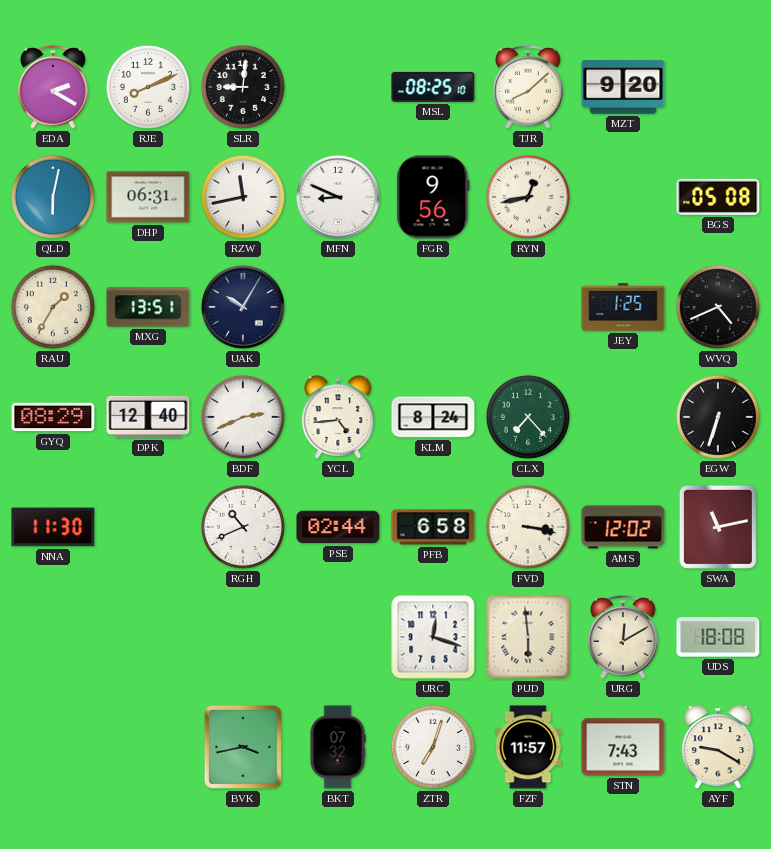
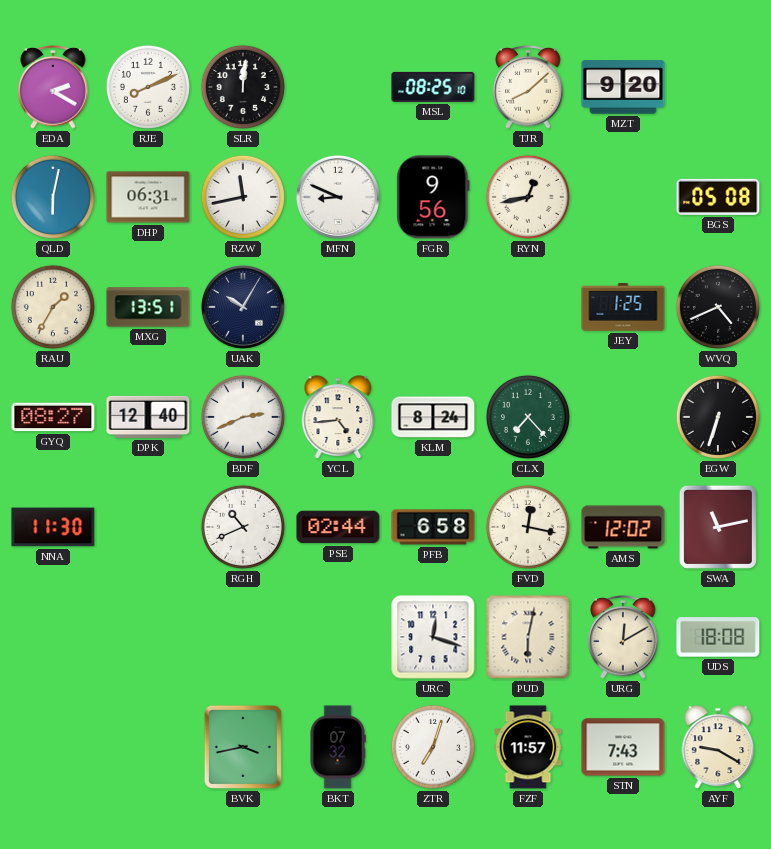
SLR: 9:01 -> 12:01
GYQ: 08:29 -> 08:27
FVD: 3:17 -> 12:17
PUD: 5:59 -> 6:02
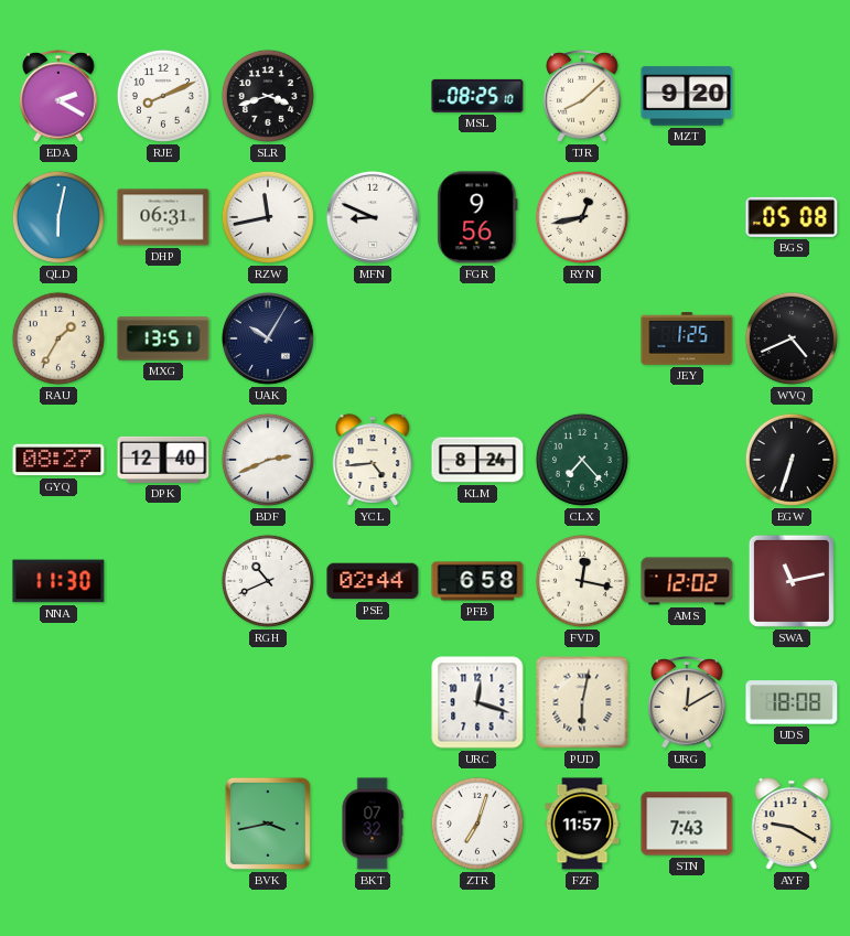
SLR: 12:01 -> 3:42
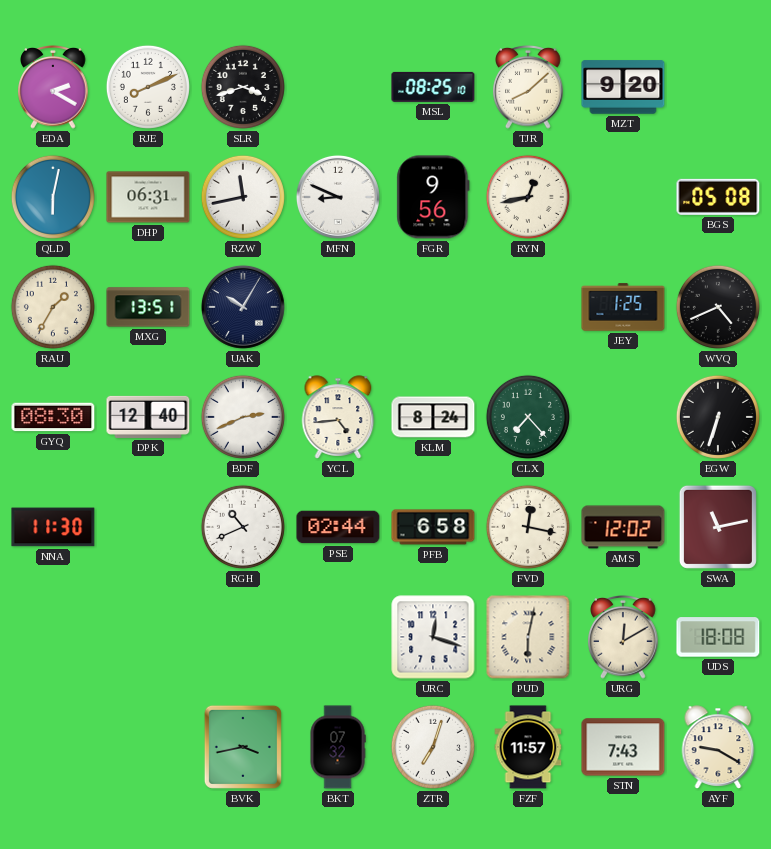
GYQ: 08:27 -> 08:30
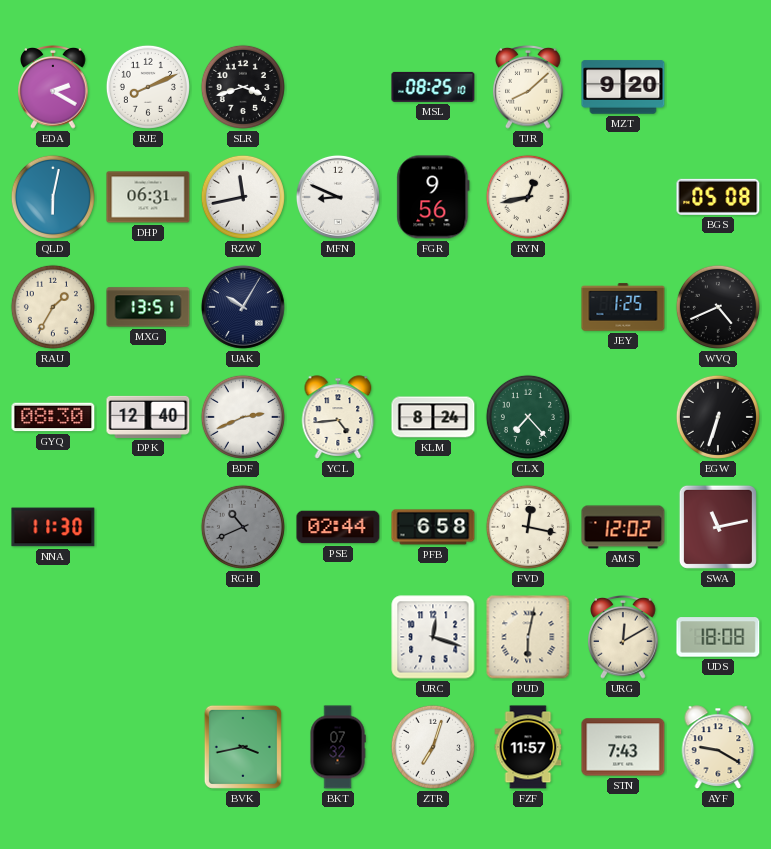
RGH dial: white -> grey
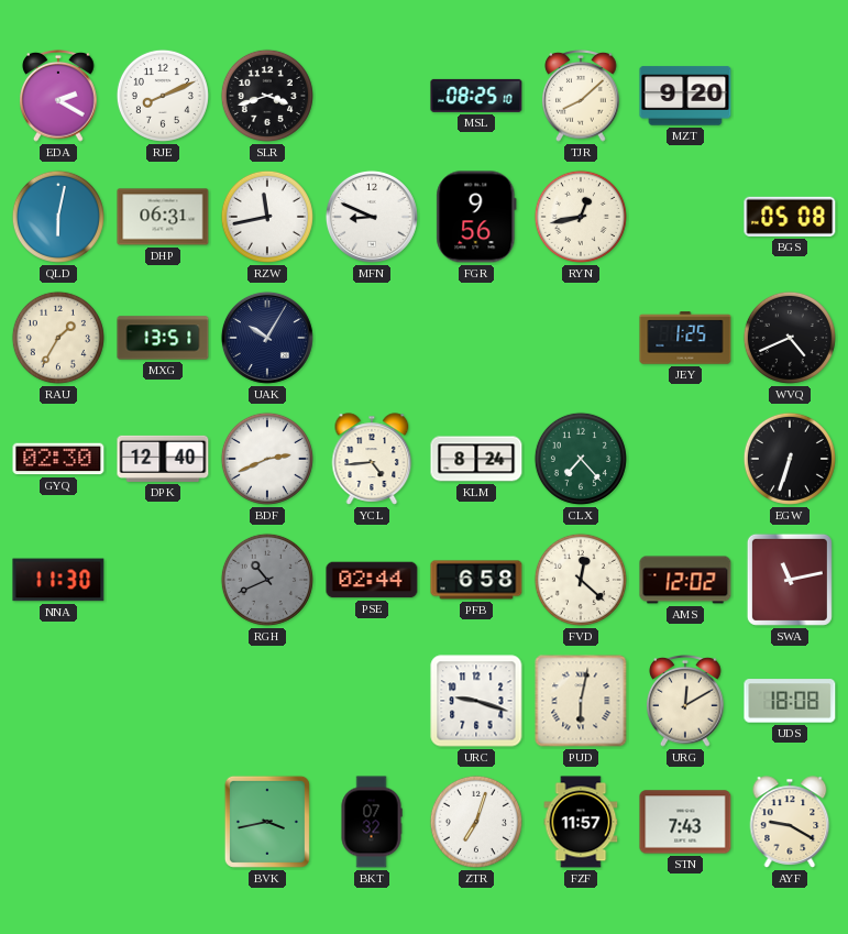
GYQ: 08:30 -> 02:30
FVD: 12:17 -> 12:22
URC: 12:18 -> 9:18
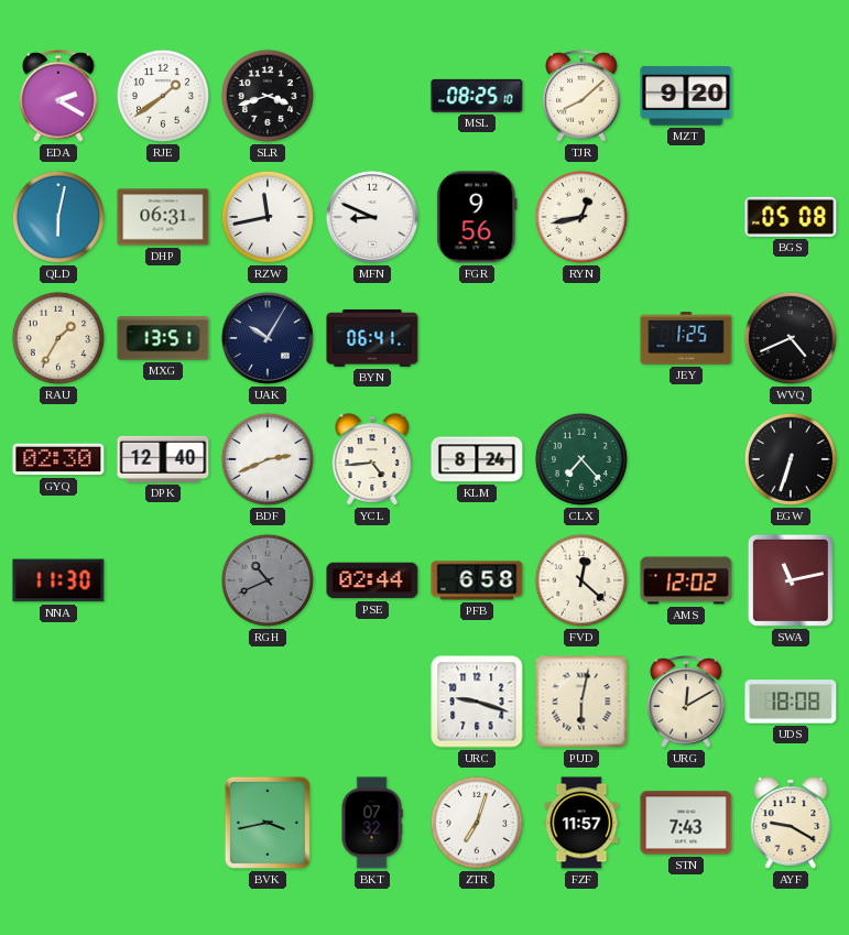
RJE: 8:11 -> 1:39
BYN: none -> 06:41
